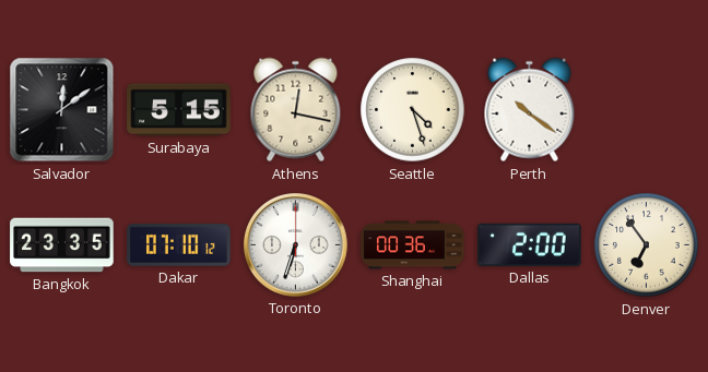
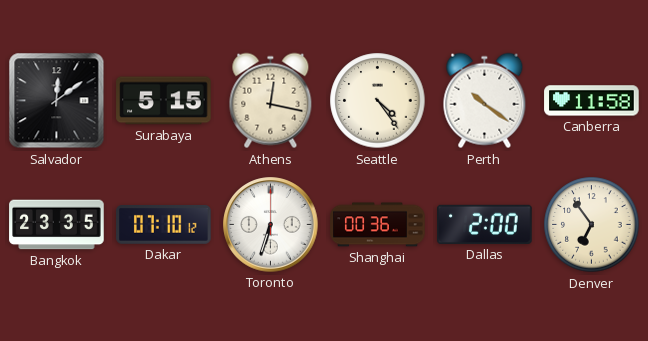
Seattle: 4:27 -> 4:24
Canberra: none -> 11:58
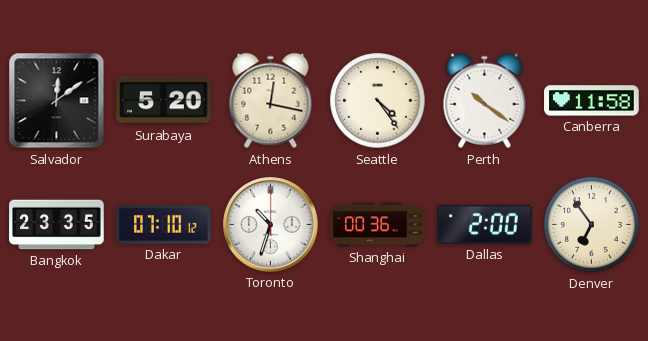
Surabaya: 5:15 -> 5:20
Toronto: 6:33 -> 10:33
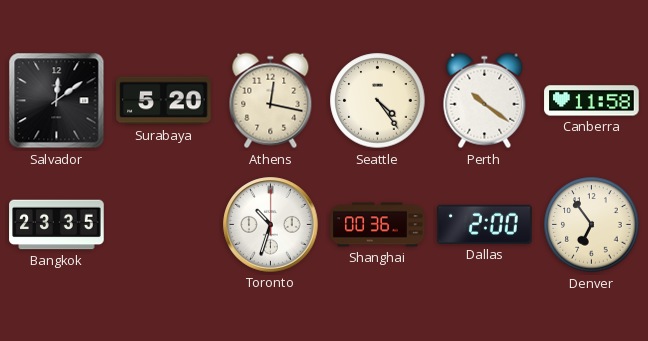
Dakar: 07:10 -> none
